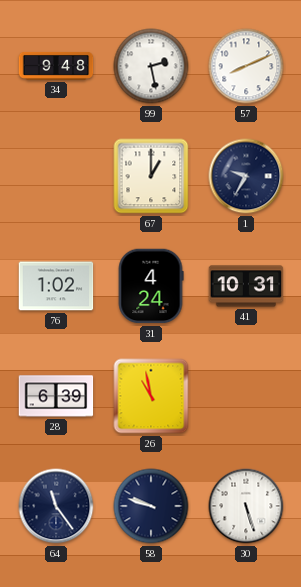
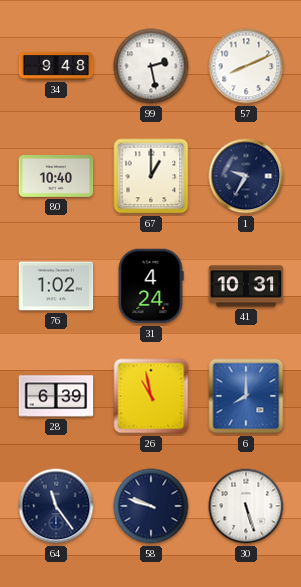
80: none -> 10:40
6: none -> 8:00
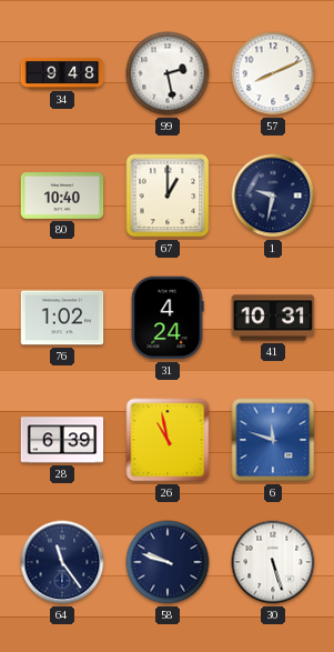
1: 9:35 -> 9:32
6: 8:00 -> 11:48
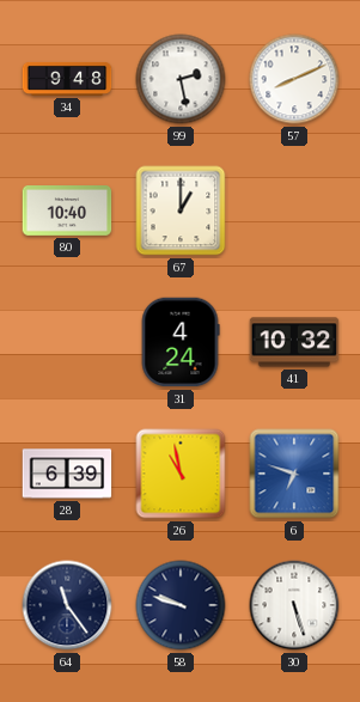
1: 9:32 -> none
76: 1:02 -> none
41: 10:31 -> 10:32
6: 11:48 -> 6:48
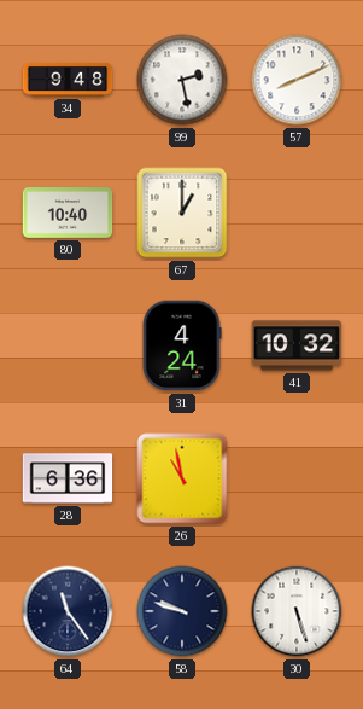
28: 6:39 -> 6:36
6: 6:48 -> none
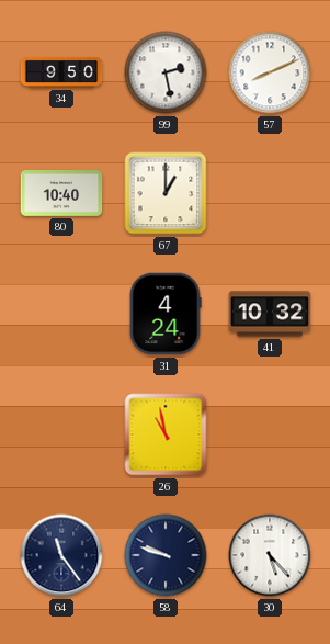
34: 9:48 -> 9:50
28: 6:36 -> none
30: 5:27 -> 5:23
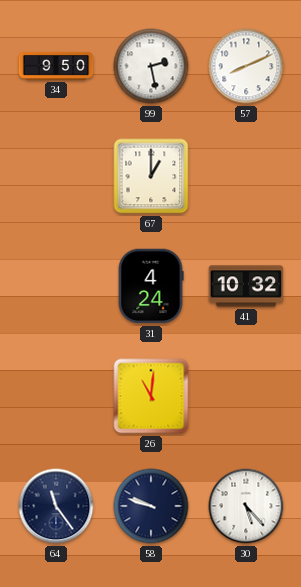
80: 10:40 -> none
26: 10:58 -> 11:01
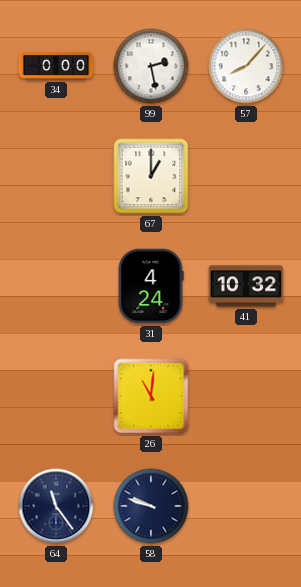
34: 9:50 -> 0:00
57: 8:11 -> 8:07
30: 5:23 -> none
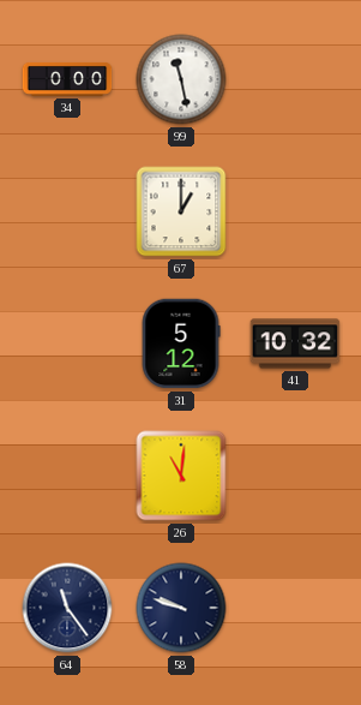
99: 2:28 -> 11:28
57: 8:07 -> none
31: 4:24 -> 5:12
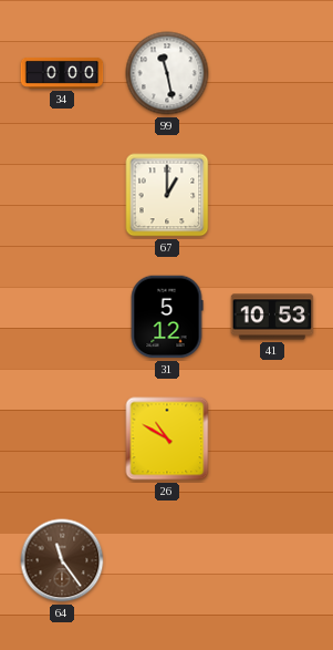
41: 10:32 -> 10:53
26: 11:01 -> 10:50
64 dial: navy -> brown
58: 9:48 -> none
